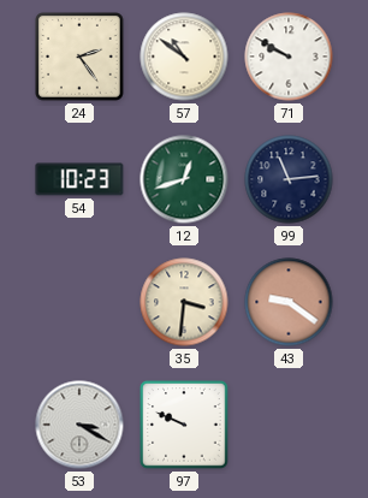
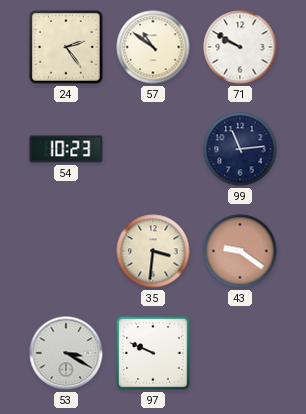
12: 12:42 -> none
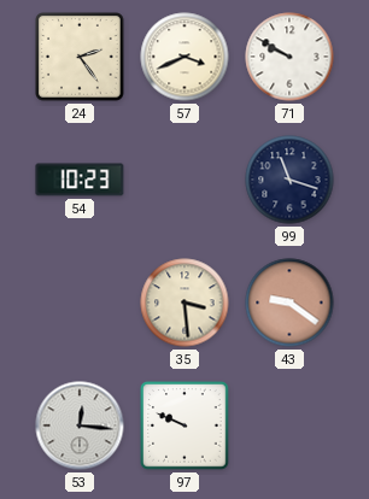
57: 10:51 -> 3:41
99: 11:14 -> 11:18
35: 3:31 -> 3:29
53: 3:20 -> 12:16
